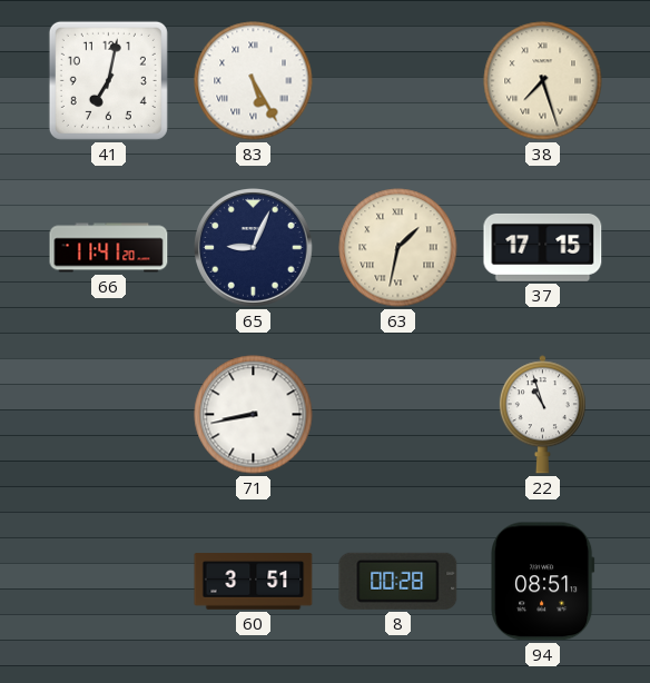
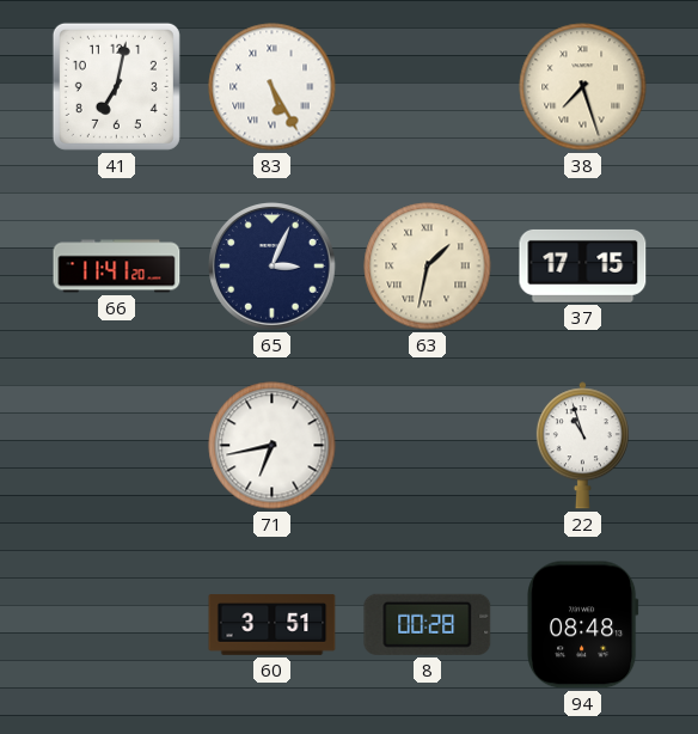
65: 9:04 -> 3:04
71: 8:43 -> 6:43
94: 08:51 -> 08:48
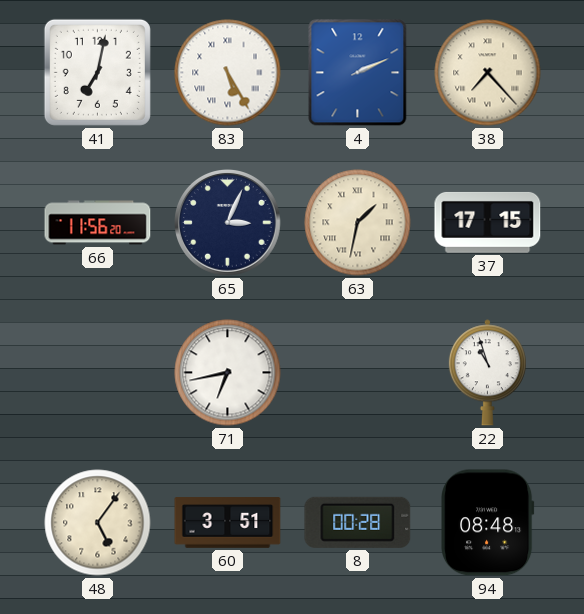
4: none -> 2:11
38: 7:27 -> 7:23
66: 11:41 -> 11:56
48: none -> 5:06
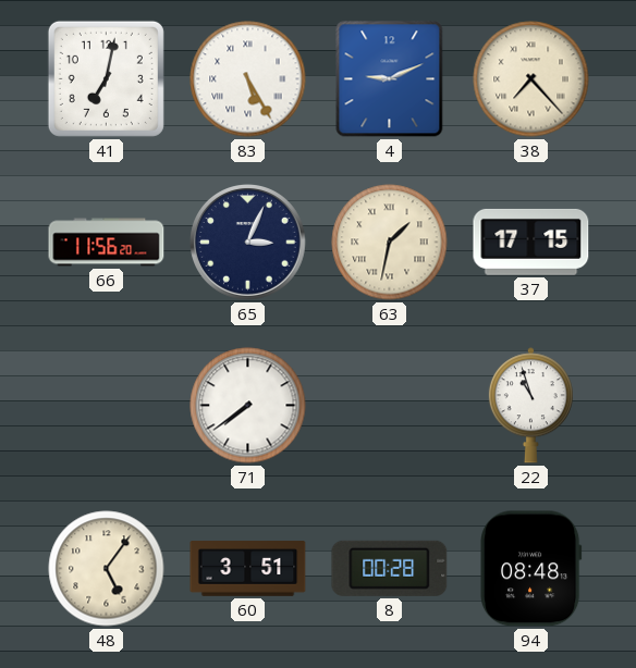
4: 2:11 -> 9:11
71: 6:43 -> 7:39
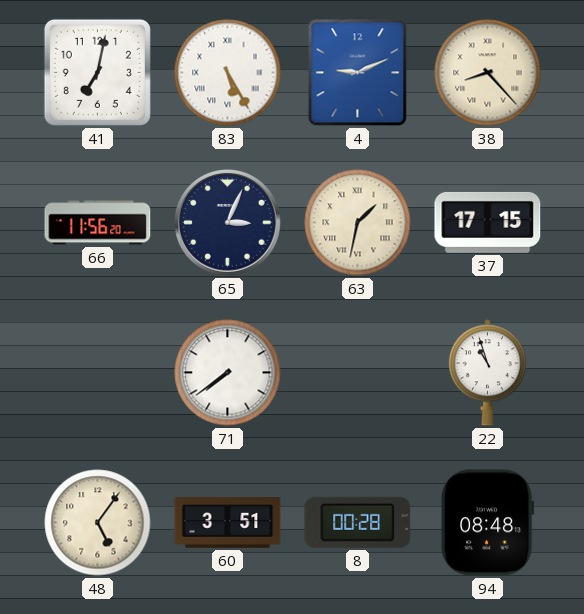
38: 7:23 -> 8:23
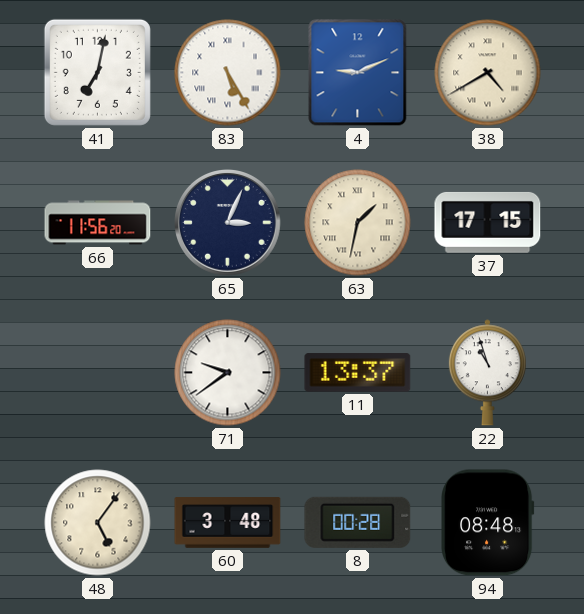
38: 8:23 -> 4:40
71: 7:39 -> 9:39
11: none -> 13:37
60: 3:51 -> 3:48
